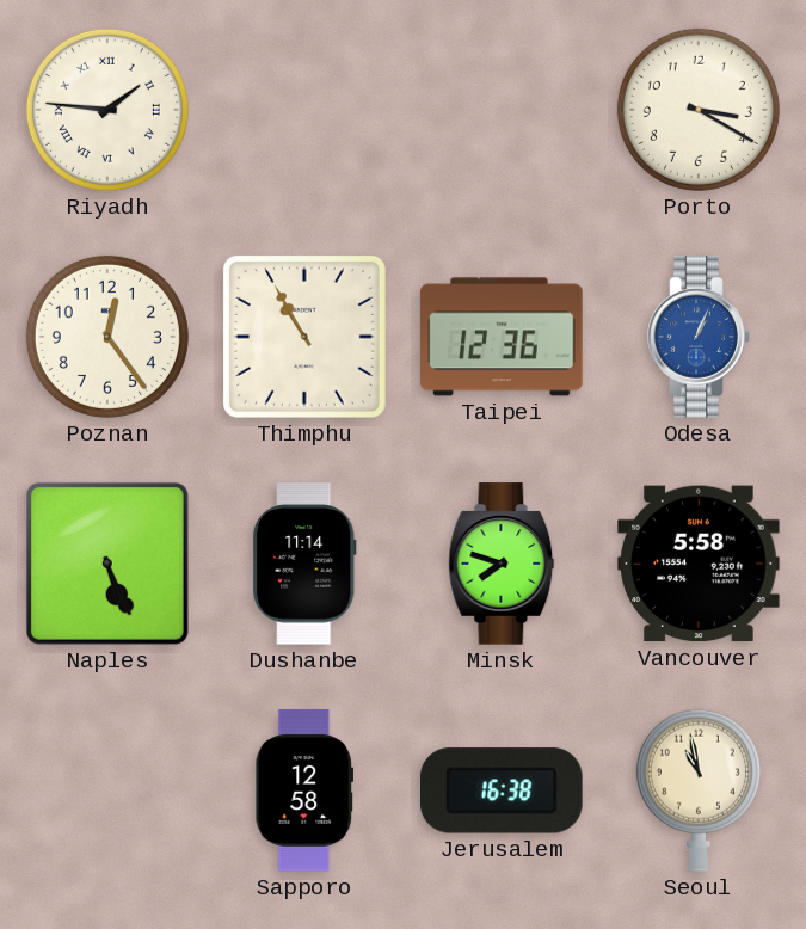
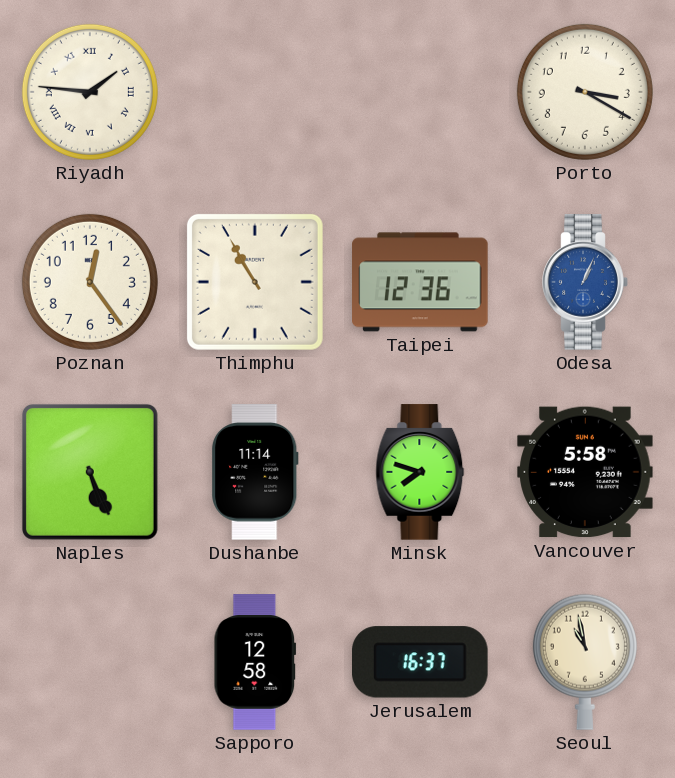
Jerusalem: 16:38 -> 16:37
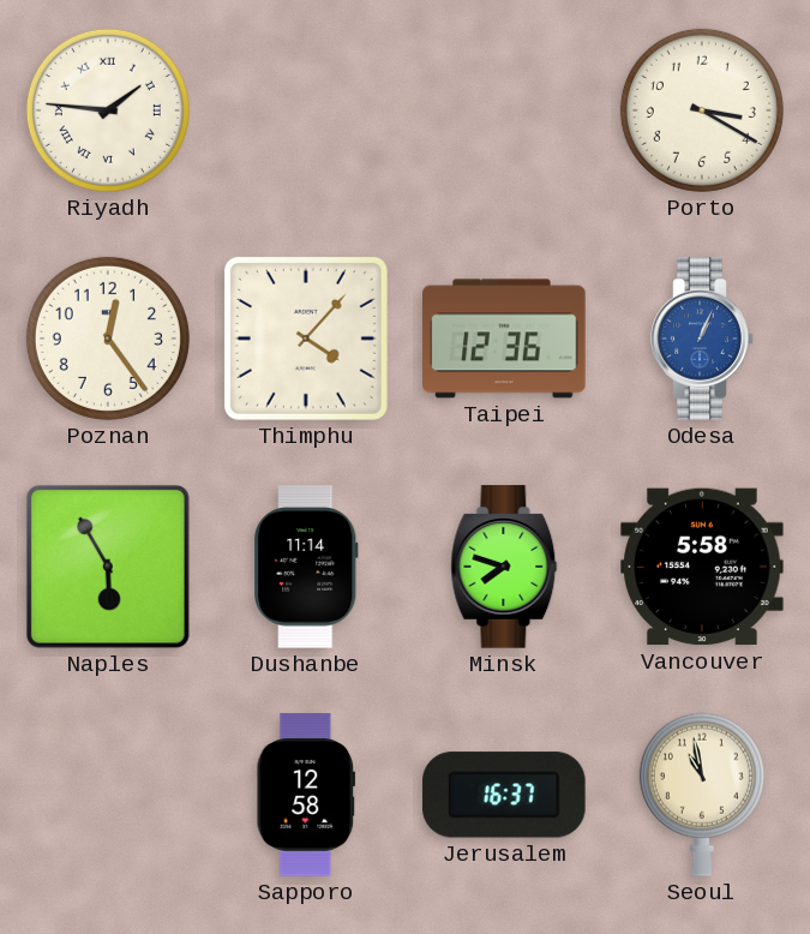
Thimphu: 10:55 -> 4:07
Naples: 5:26 -> 5:55
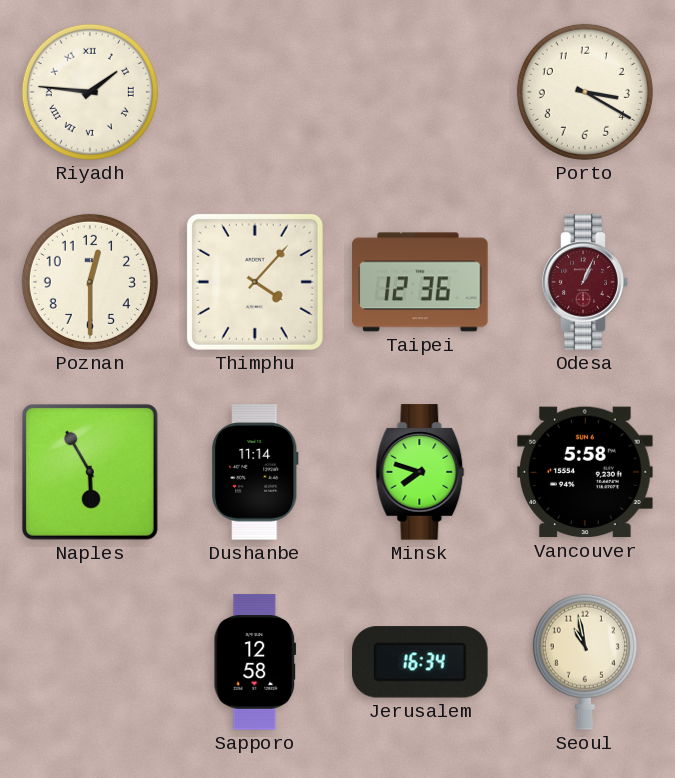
Poznan: 12:24 -> 12:30
Odesa dial: blue -> burgundy
Jerusalem: 16:37 -> 16:34
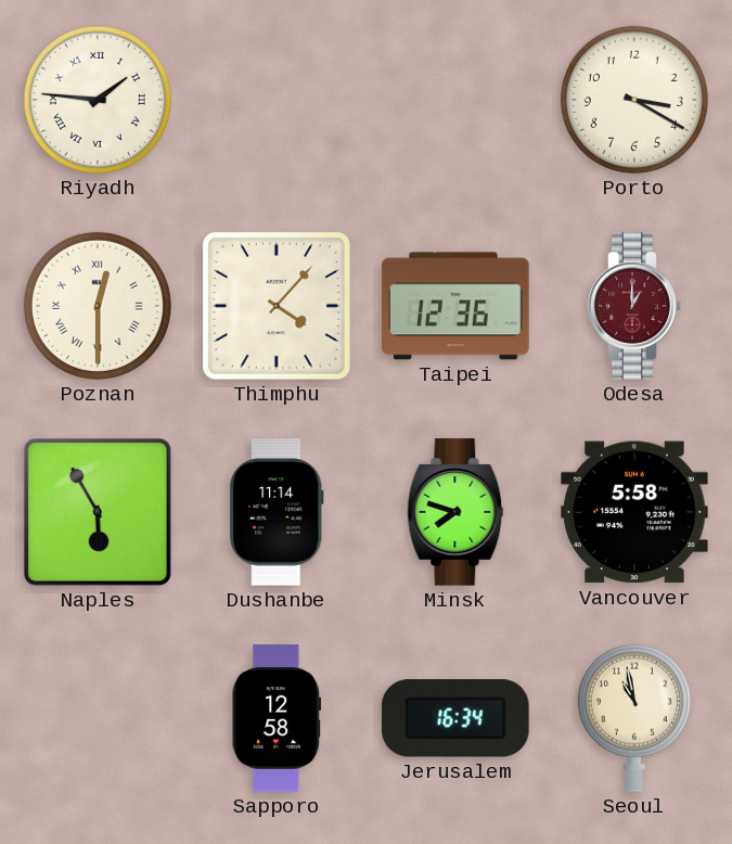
Poznan numerals: Arabic -> Roman
Odesa: 1:04 -> 1:00
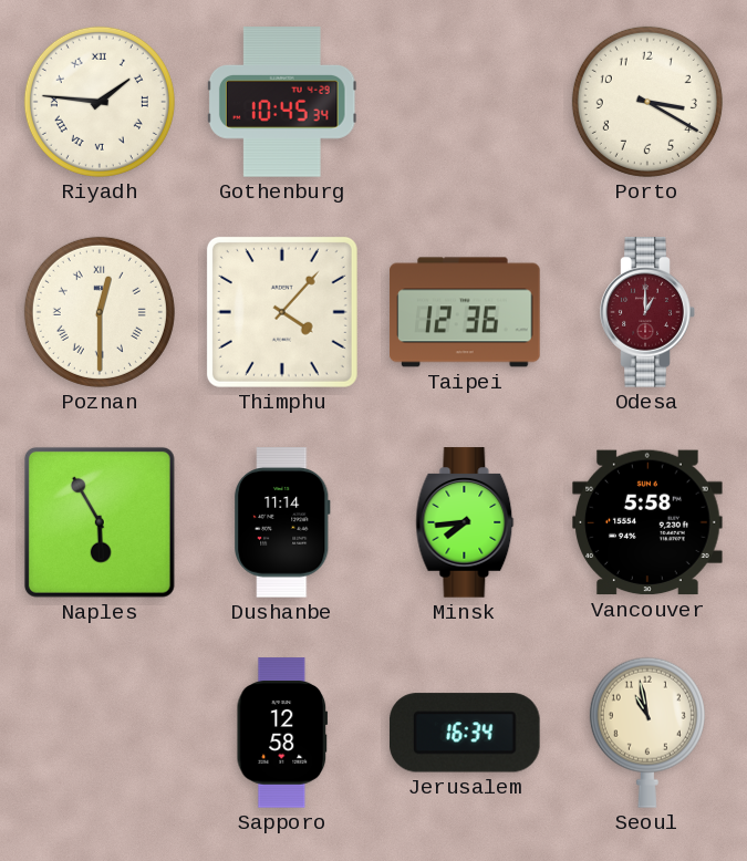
Gothenburg: none -> 10:45
Minsk: 7:48 -> 7:44
